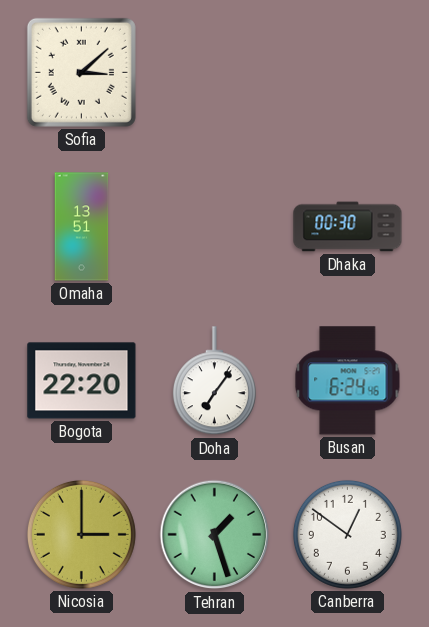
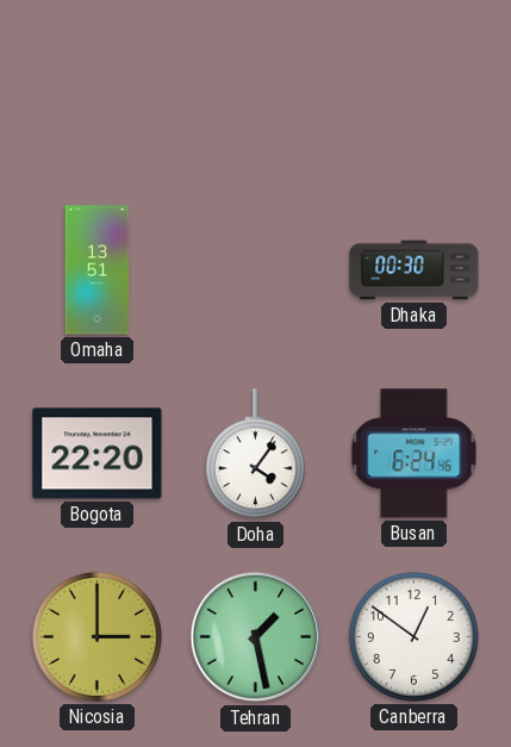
Sofia: 3:08 -> none
Doha: 7:06 -> 4:06
Tehran: 1:27 -> 1:28
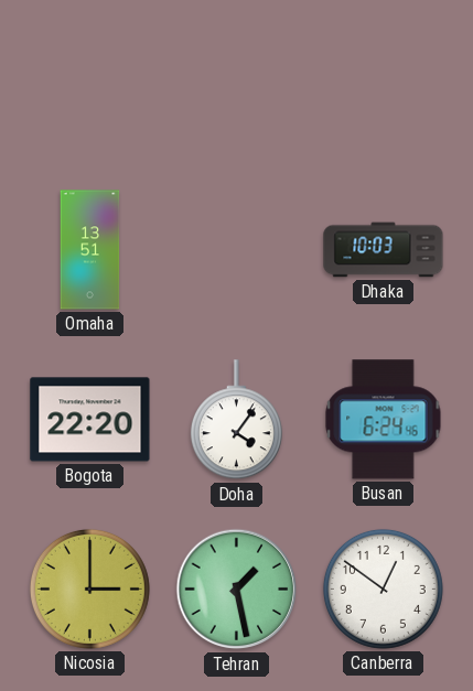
Dhaka: 00:30 -> 10:03
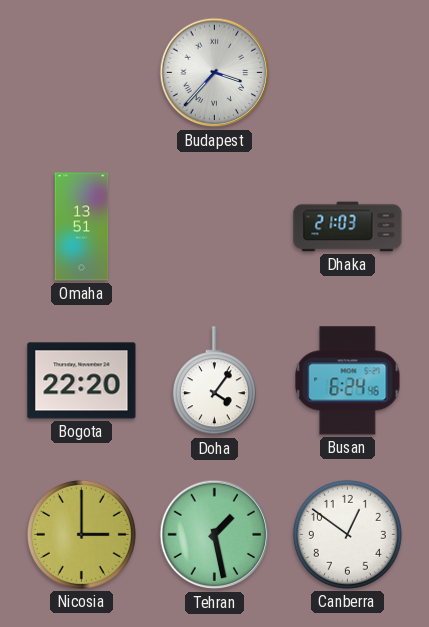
Budapest: none -> 3:37
Dhaka: 10:03 -> 21:03
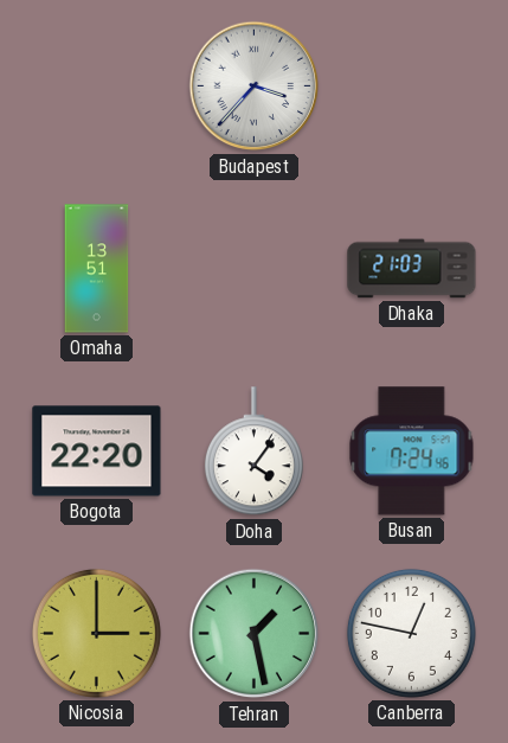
Busan: 6:24 -> 7:24
Canberra: 12:51 -> 12:47
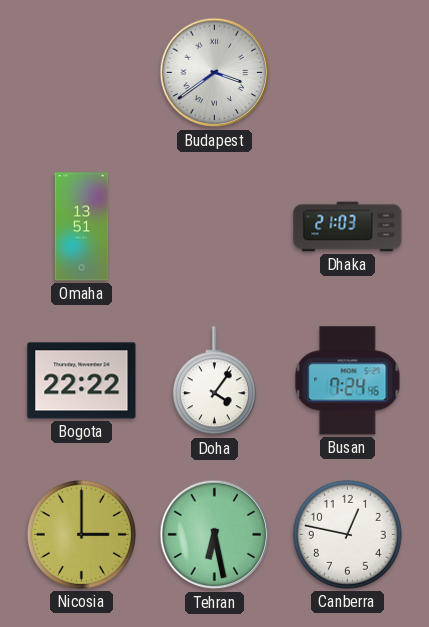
Budapest: 3:37 -> 3:39
Bogota: 22:20 -> 22:22
Tehran: 1:28 -> 6:28
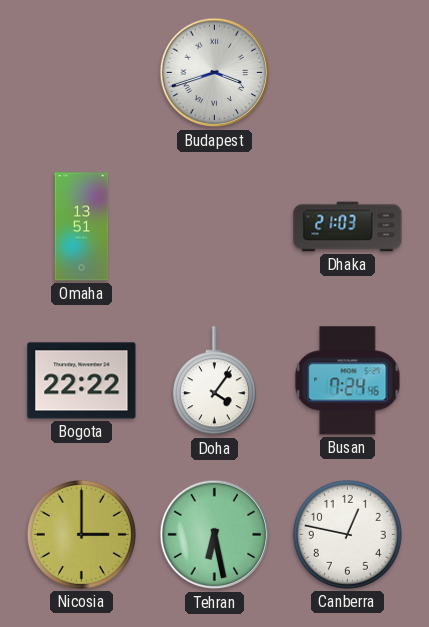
Budapest: 3:39 -> 3:42
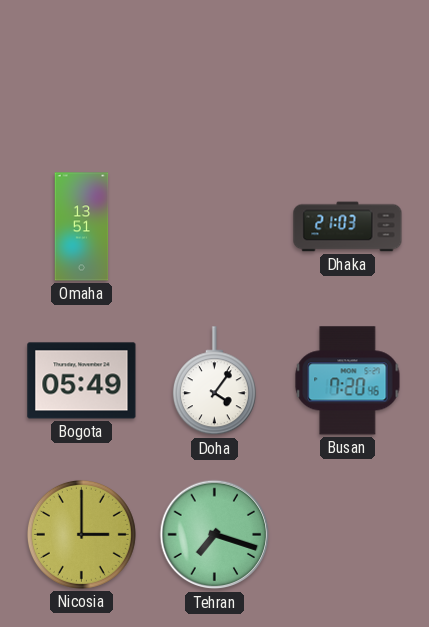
Budapest: 3:42 -> none
Bogota: 22:22 -> 05:49
Busan: 7:24 -> 7:20
Tehran: 6:28 -> 7:18
Canberra: 12:47 -> none
